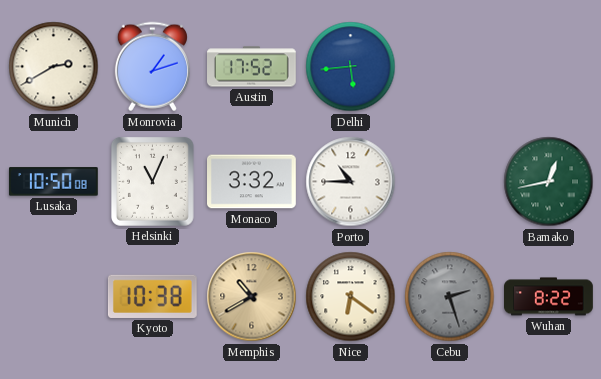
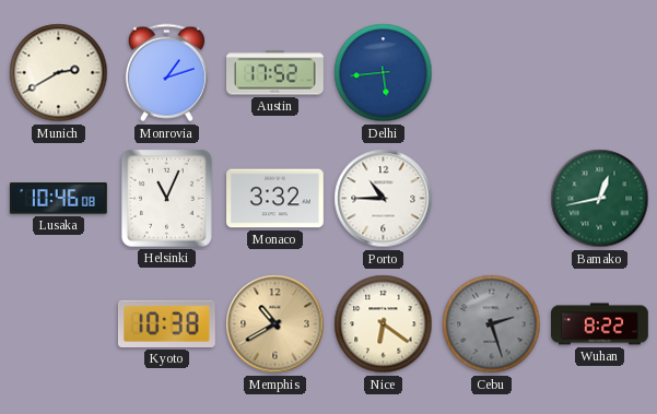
Lusaka: 10:50 -> 10:46
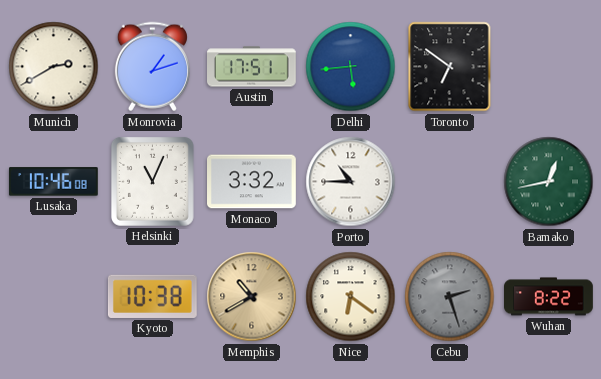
Austin: 17:52 -> 17:51
Toronto: none -> 6:51
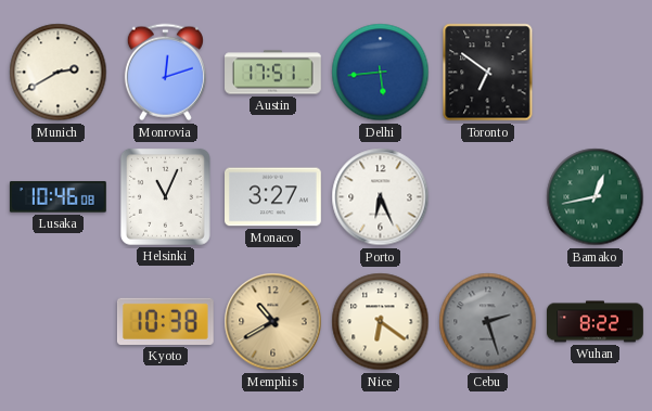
Monrovia: 1:12 -> 12:12
Monaco: 3:32 -> 3:27
Porto: 10:45 -> 6:26
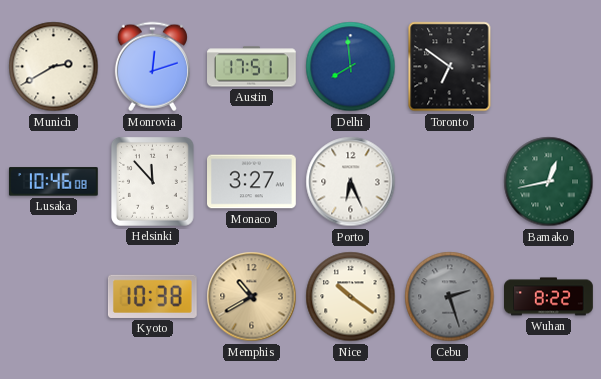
Delhi: 5:44 -> 7:59
Helsinki: 11:04 -> 11:53
Nice: 6:21 -> 10:21
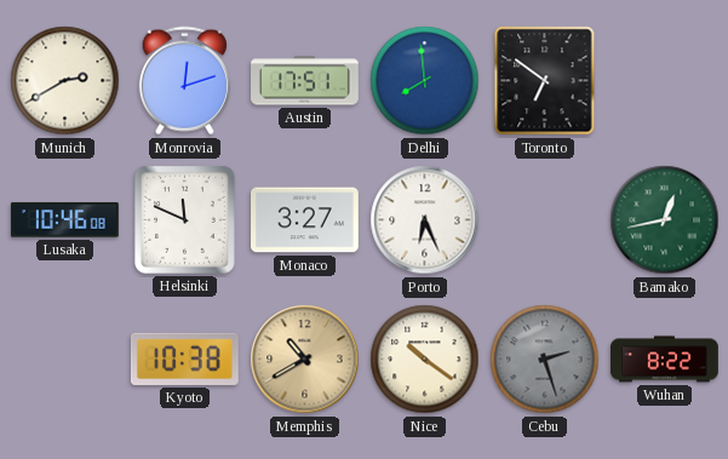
Helsinki: 11:53 -> 11:49
